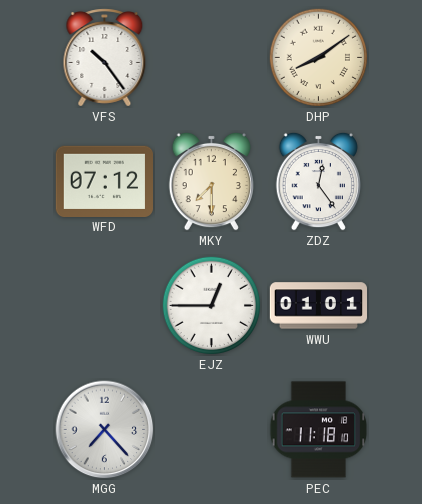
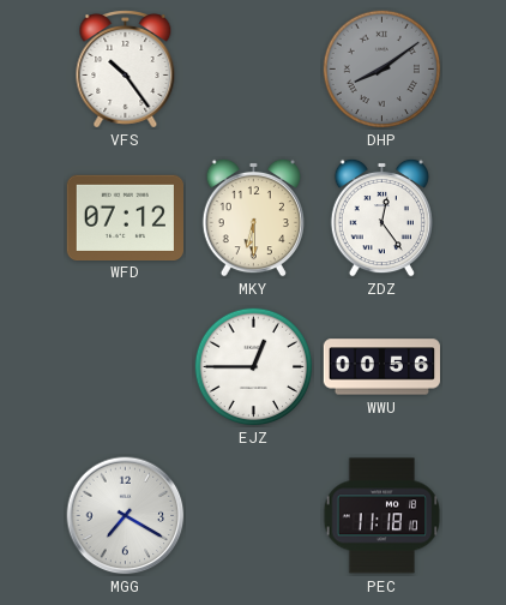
DHP dial: cream -> grey
MKY: 7:30 -> 6:30
WWU: 01:01 -> 00:56
MGG: 7:23 -> 7:20
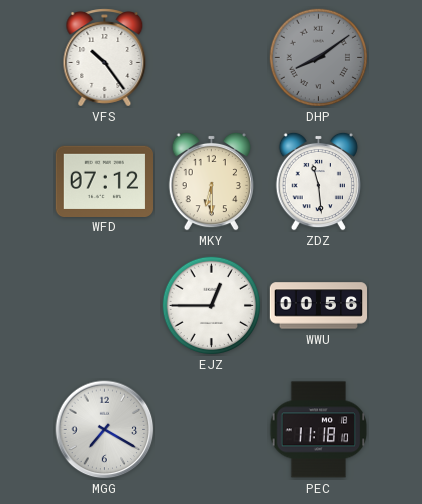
ZDZ: 12:24 -> 11:29
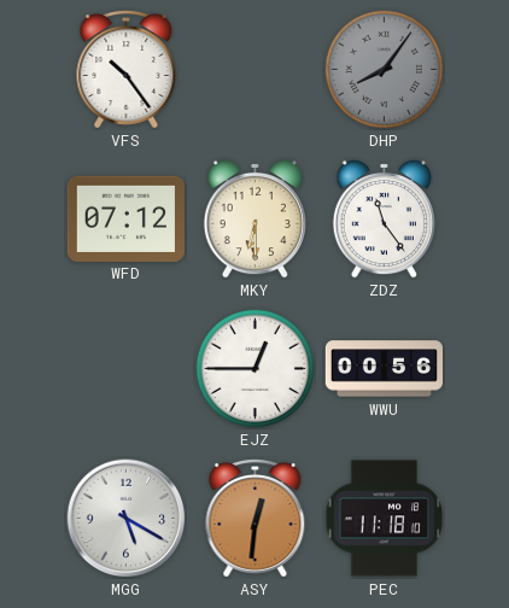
DHP: 8:09 -> 8:06
ZDZ: 11:29 -> 11:24
MGG: 7:20 -> 5:20
ASY: none -> 12:31
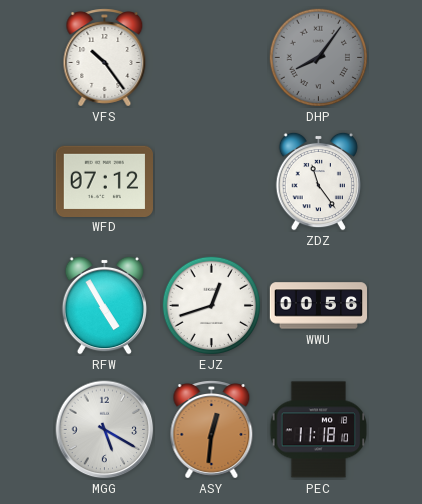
MKY: 6:30 -> none
RFW: none -> 4:55
EJZ: 12:45 -> 12:42
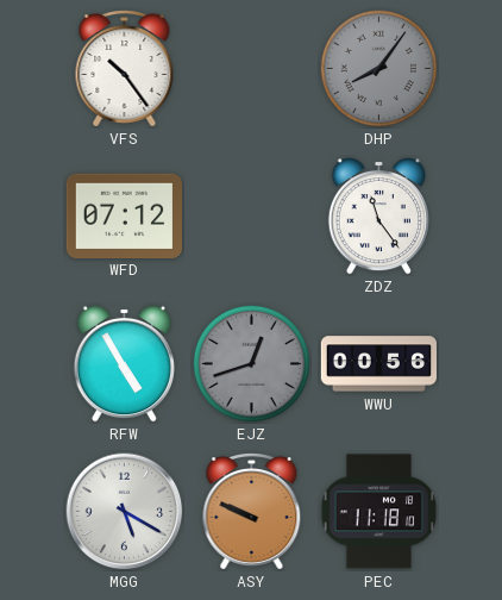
EJZ dial: white -> grey
ASY: 12:31 -> 9:49
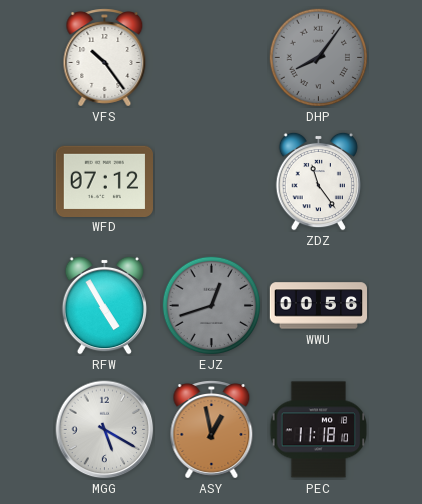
ASY: 9:49 -> 12:58
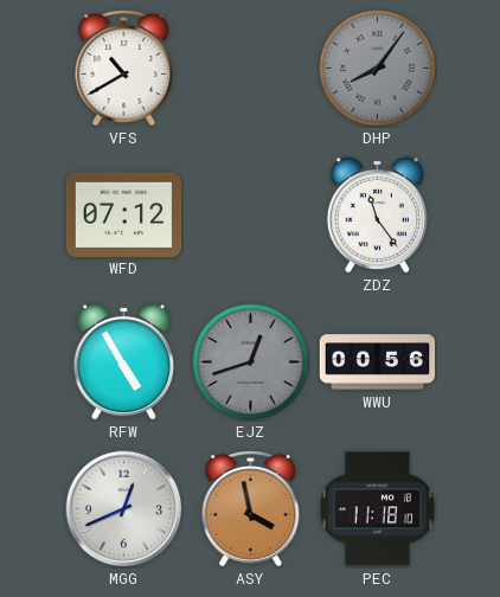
VFS: 10:24 -> 10:40
MGG: 5:20 -> 12:41
ASY: 12:58 -> 3:58
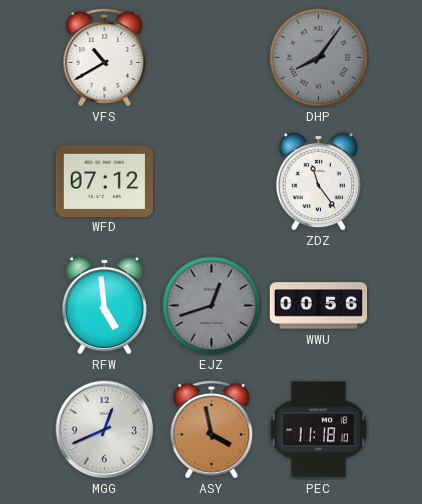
RFW: 4:55 -> 4:59
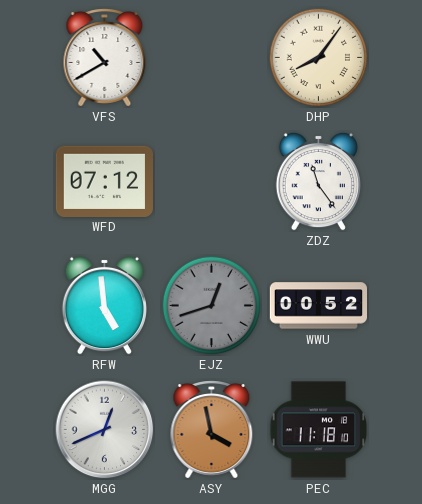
DHP dial: grey -> cream
WWU: 00:56 -> 00:52
